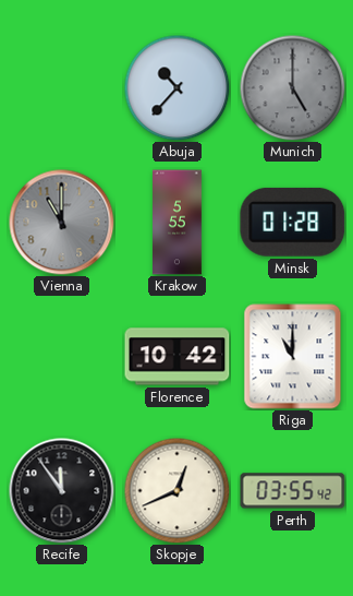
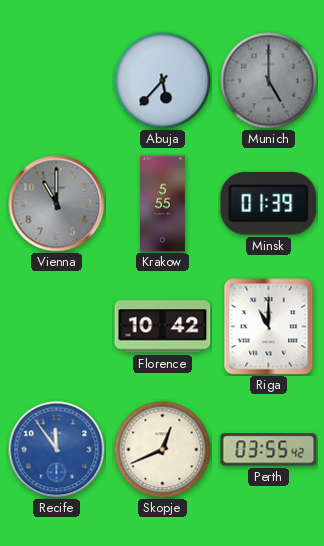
Abuja: 10:37 -> 5:37
Minsk: 01:28 -> 01:39
Recife dial: black -> blue
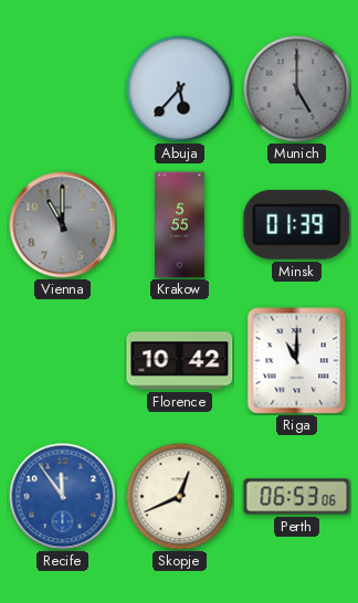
Perth: 03:55 -> 06:53
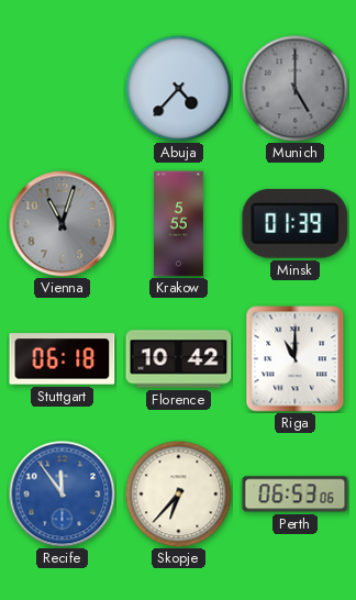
Abuja: 5:37 -> 4:37
Vienna: 11:00 -> 11:03
Stuttgart: none -> 06:18
Skopje: 12:41 -> 6:37
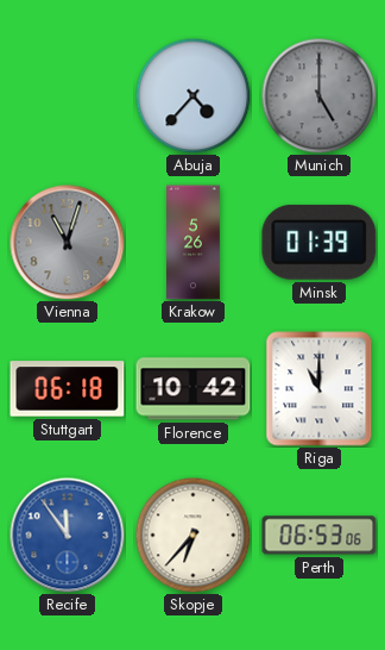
Krakow: 5:55 -> 5:26
